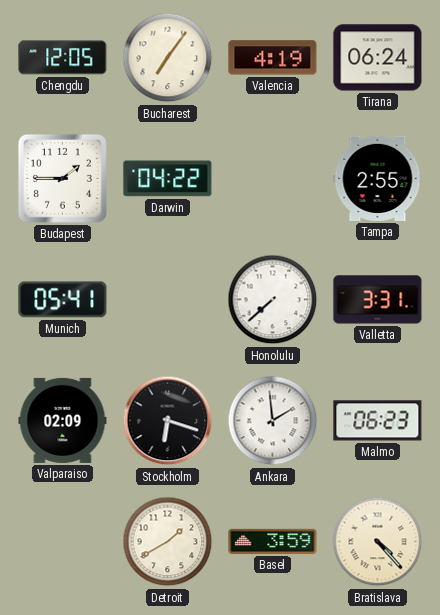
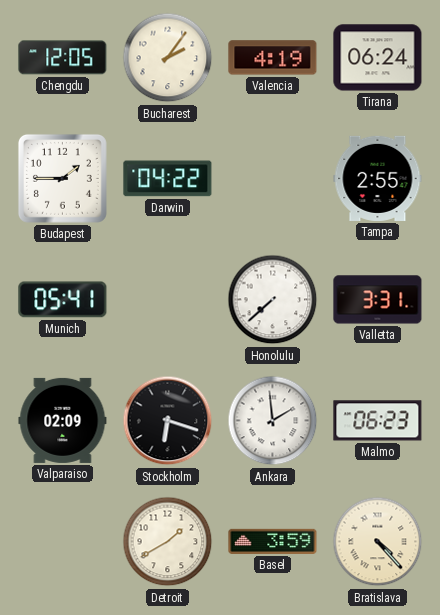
Bucharest: 7:06 -> 2:06
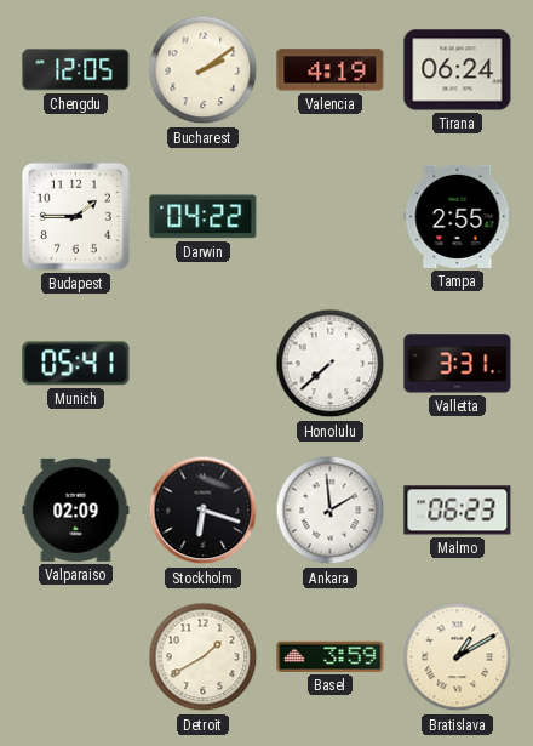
Bucharest: 2:06 -> 2:09
Bratislava: 4:23 -> 1:10
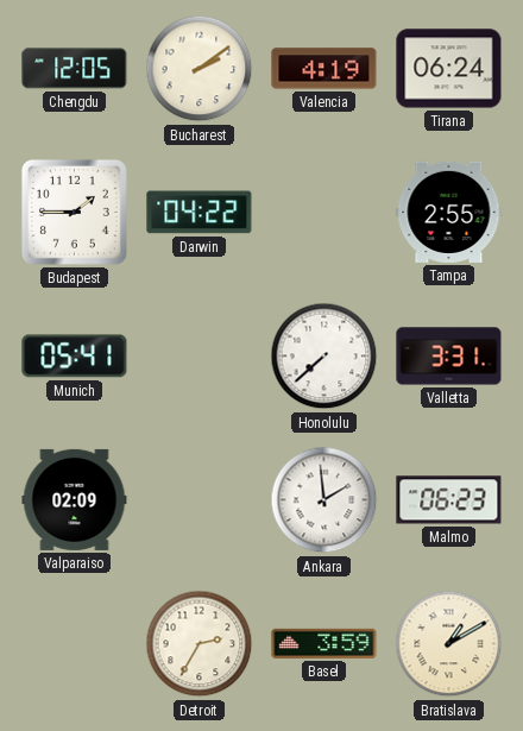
Stockholm: 6:18 -> none
Detroit: 1:40 -> 2:35
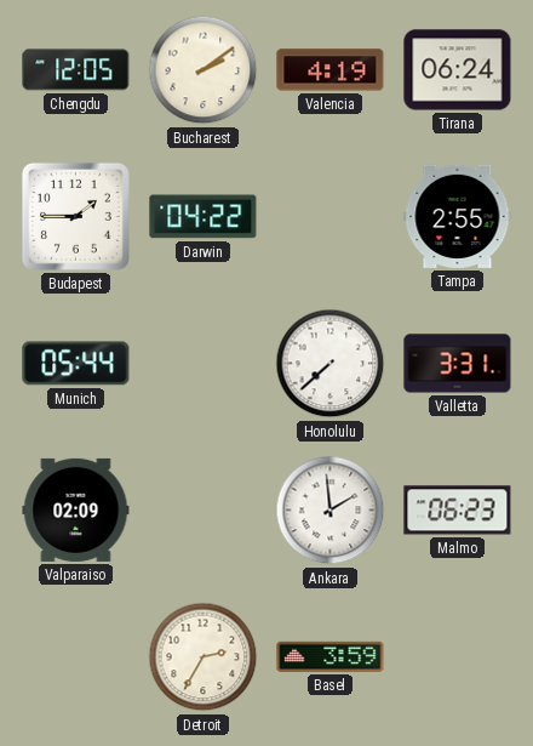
Munich: 05:41 -> 05:44
Bratislava: 1:10 -> none
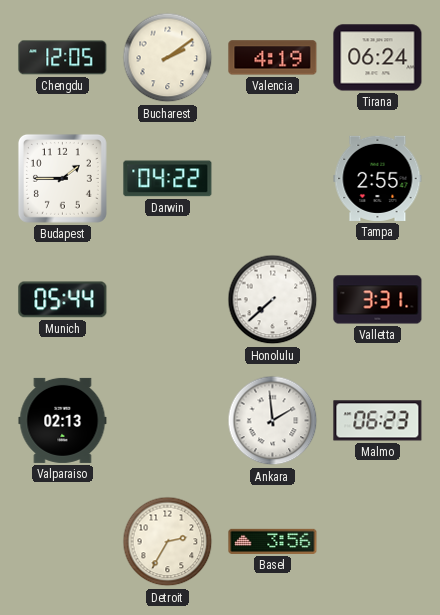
Valparaiso: 02:09 -> 02:13
Basel: 3:59 -> 3:56
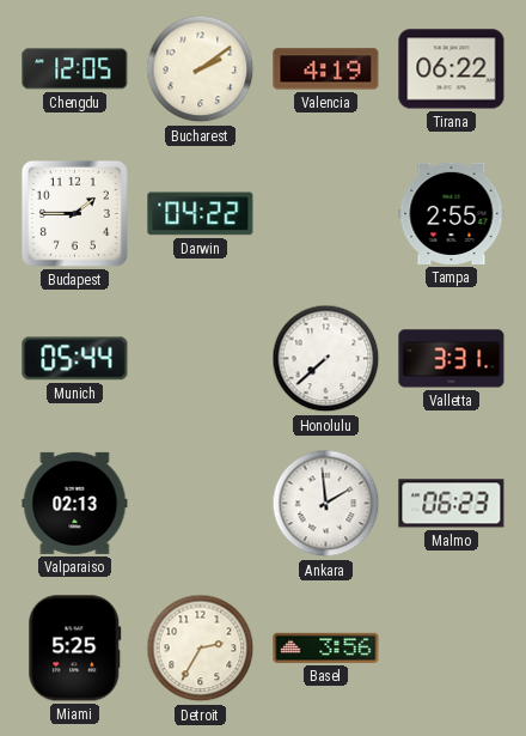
Tirana: 06:24 -> 06:22
Miami: none -> 5:25
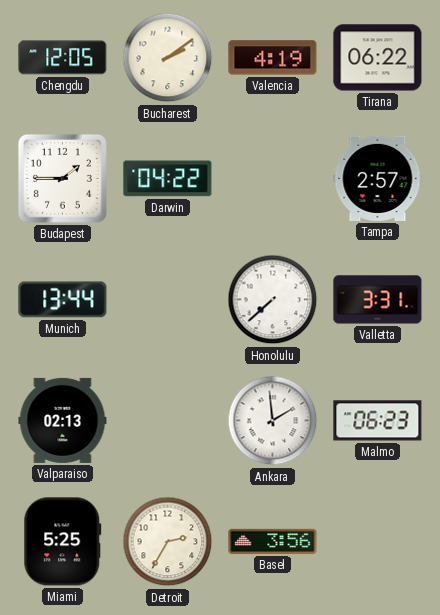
Tampa: 2:55 -> 2:57
Munich: 05:44 -> 13:44
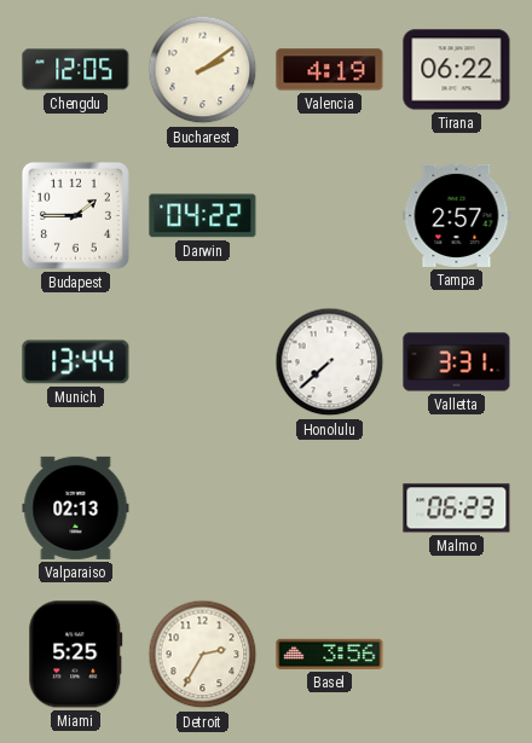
Ankara: 1:59 -> none
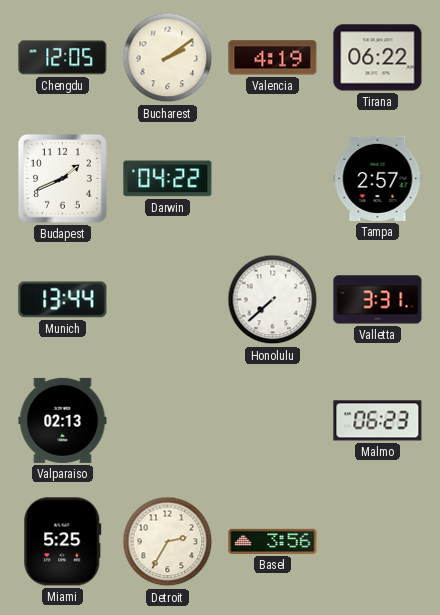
Budapest: 1:45 -> 1:41
